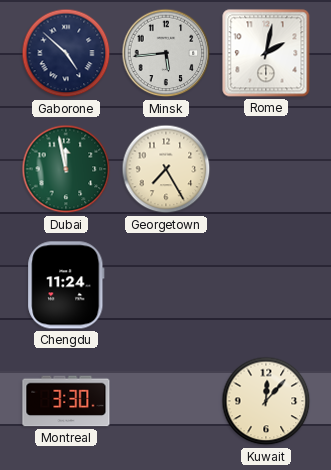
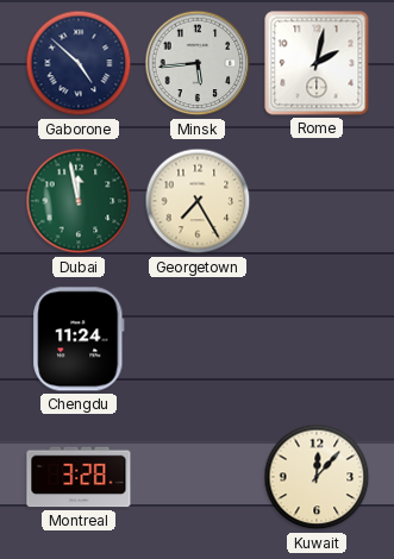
Montreal: 3:30 -> 3:28
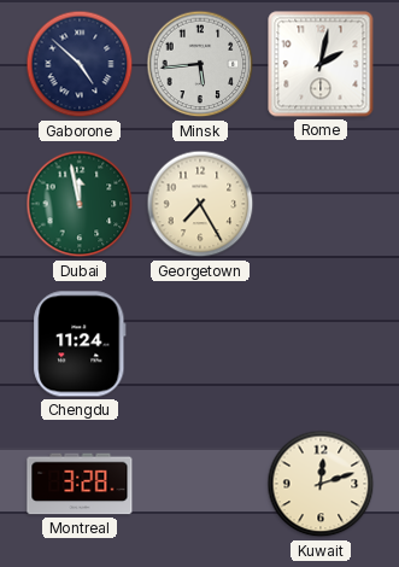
Kuwait: 12:07 -> 12:12
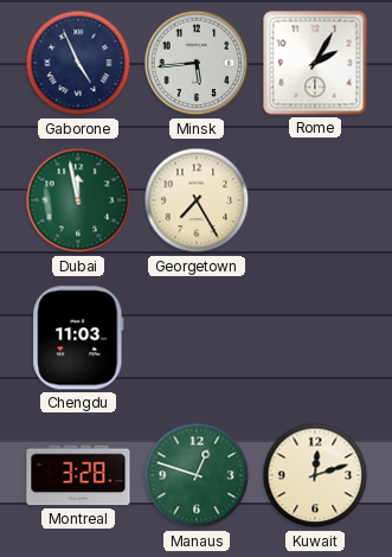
Gaborone: 4:52 -> 4:56
Rome: 2:02 -> 2:05
Chengdu: 11:24 -> 11:03
Manaus: none -> 12:48
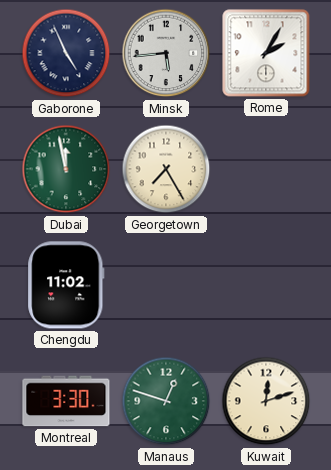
Chengdu: 11:03 -> 11:02
Montreal: 3:28 -> 3:30
